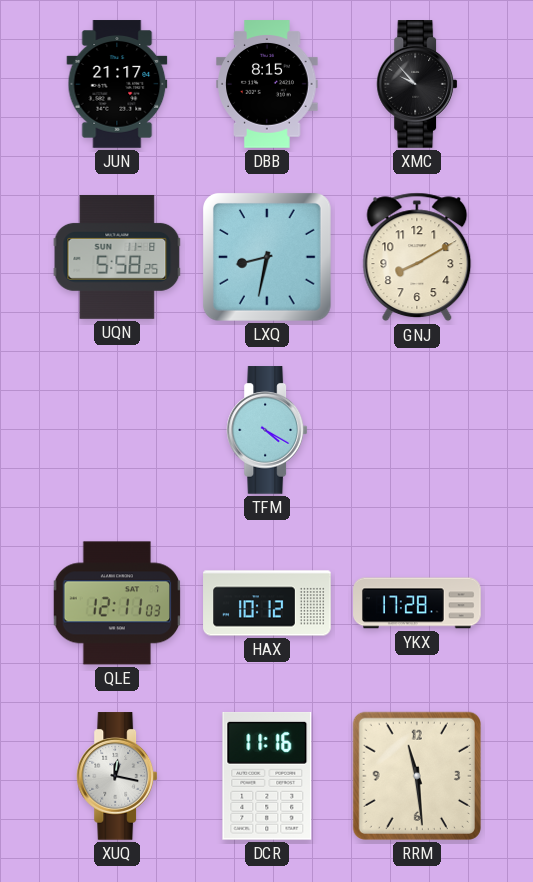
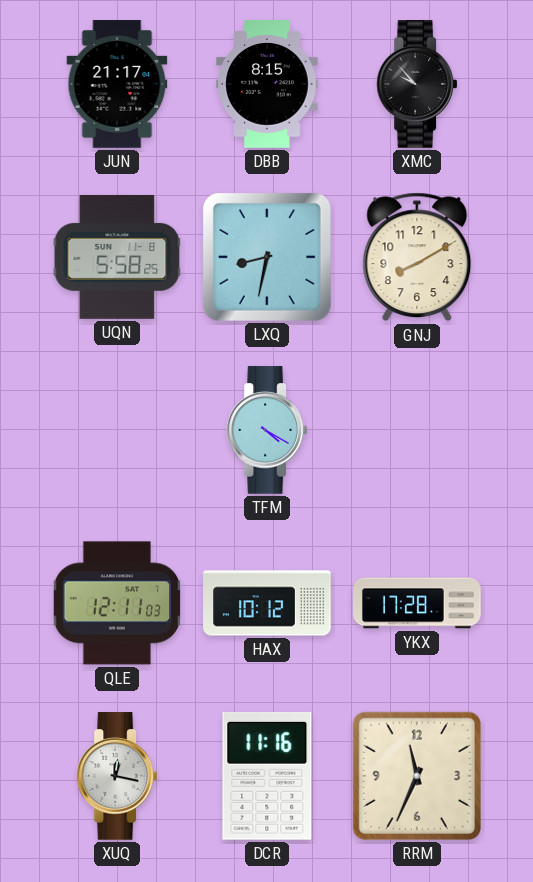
RRM: 11:29 -> 11:34
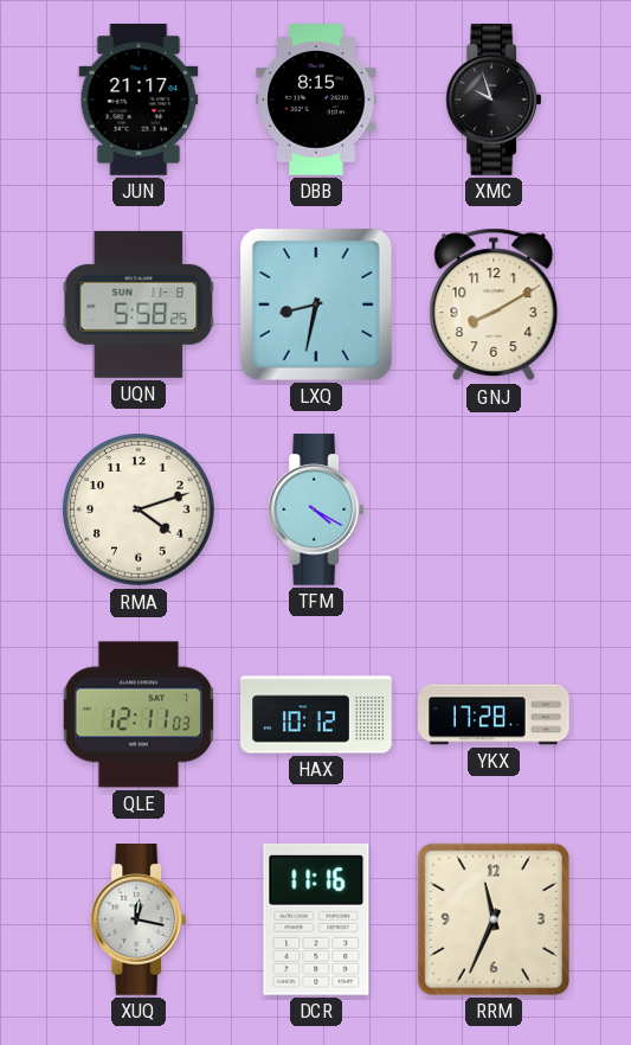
XMC: 9:53 -> 9:57
RMA: none -> 4:12
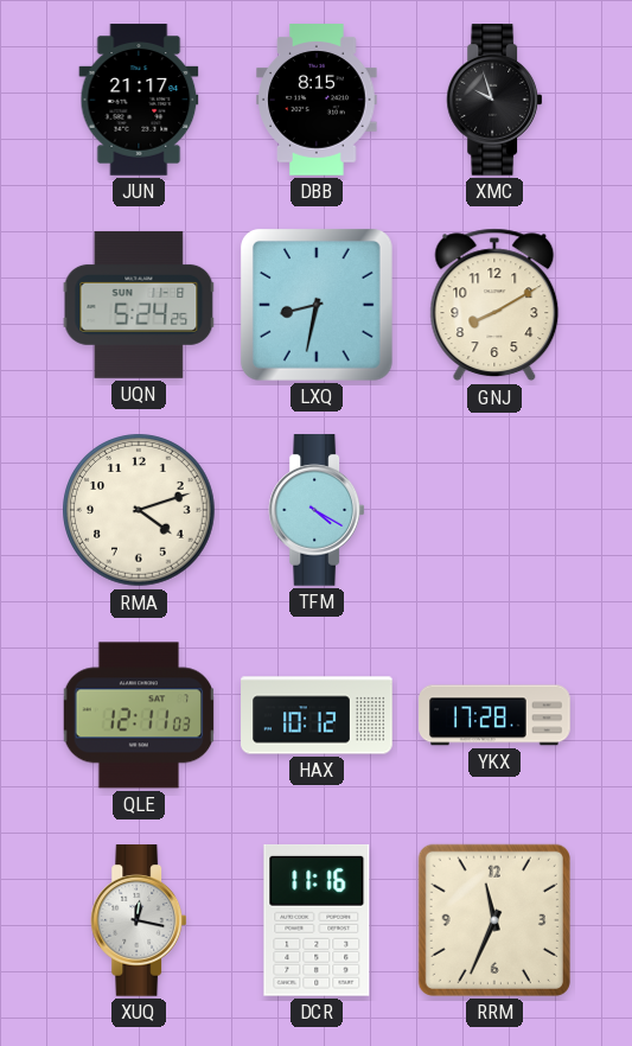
UQN: 5:58 -> 5:24
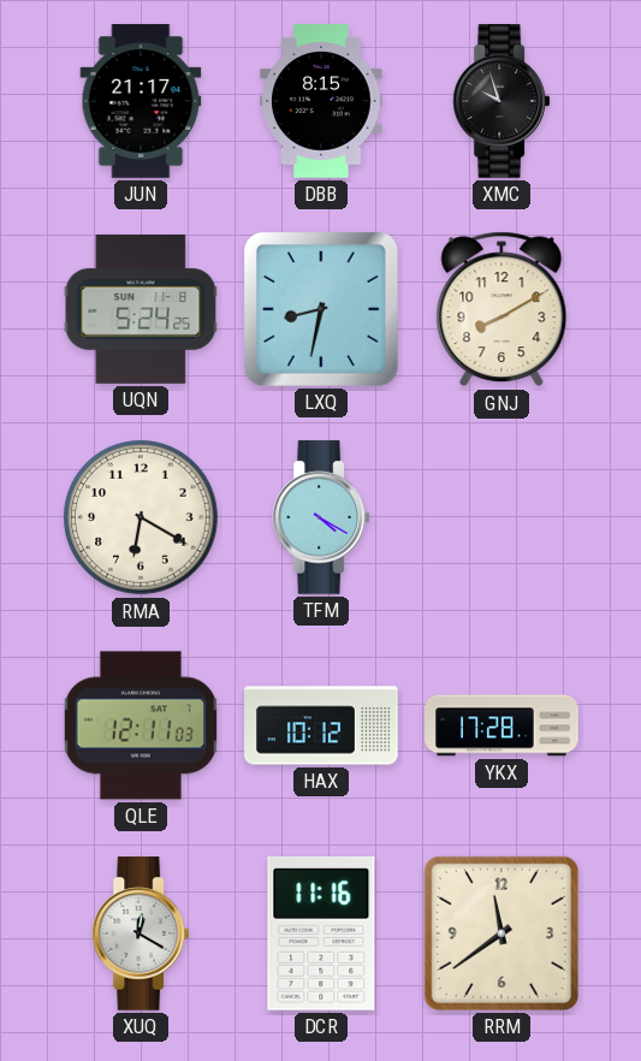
RMA: 4:12 -> 6:20
XUQ: 12:17 -> 12:20
RRM: 11:34 -> 11:39
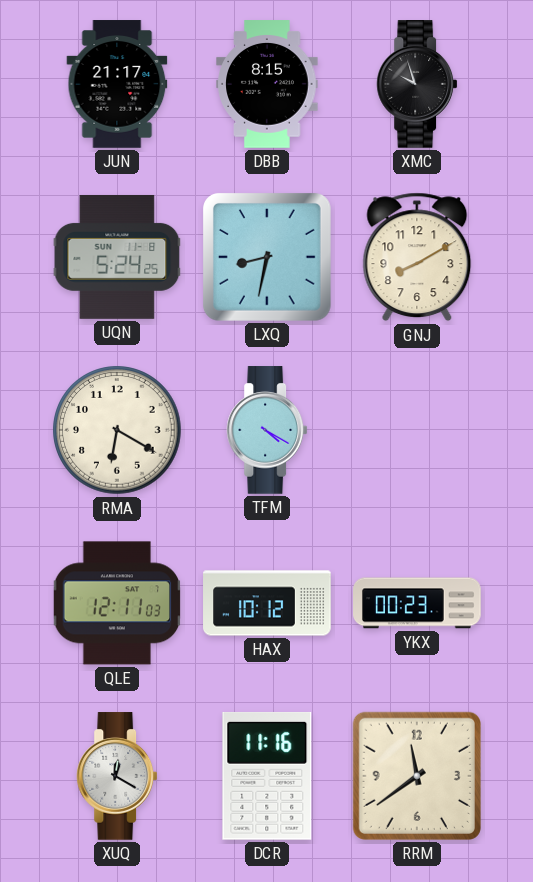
YKX: 17:28 -> 00:23
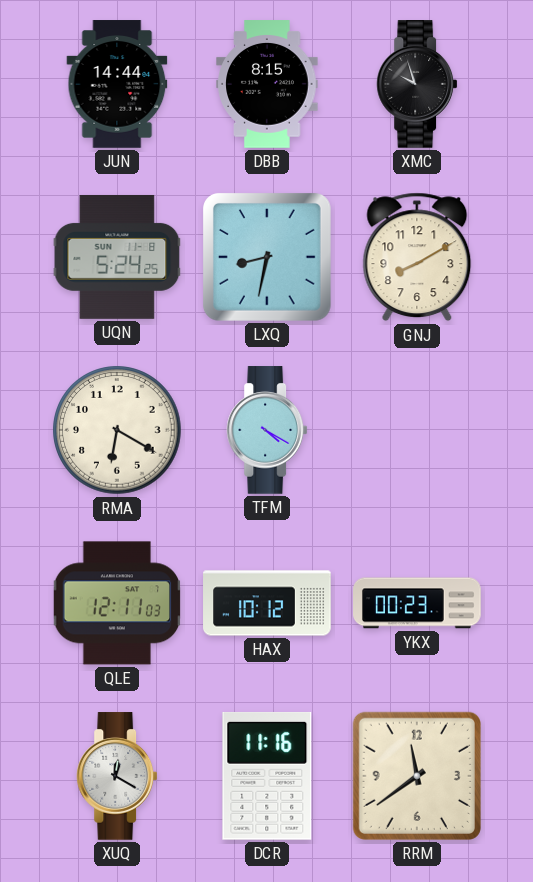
JUN: 21:17 -> 14:44
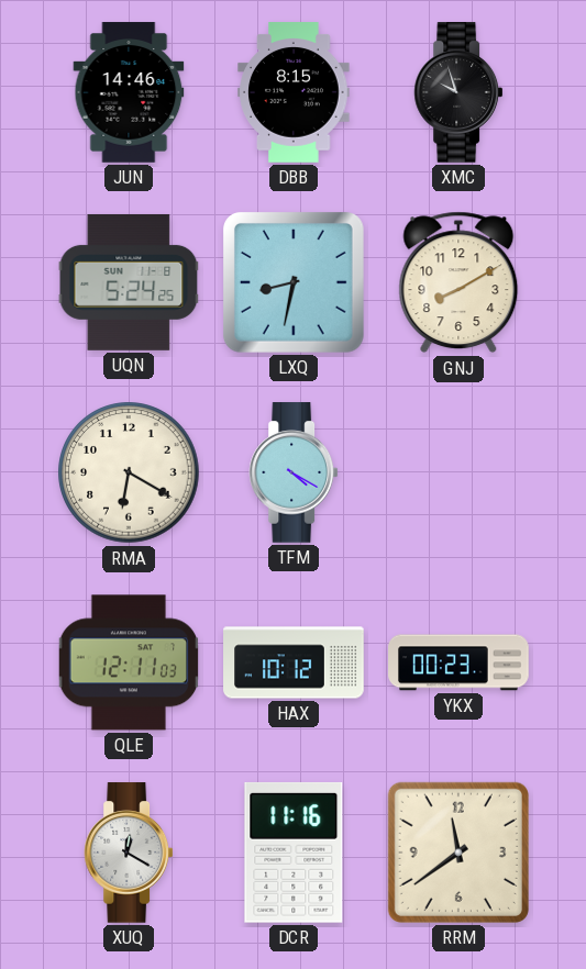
JUN: 14:44 -> 14:46
